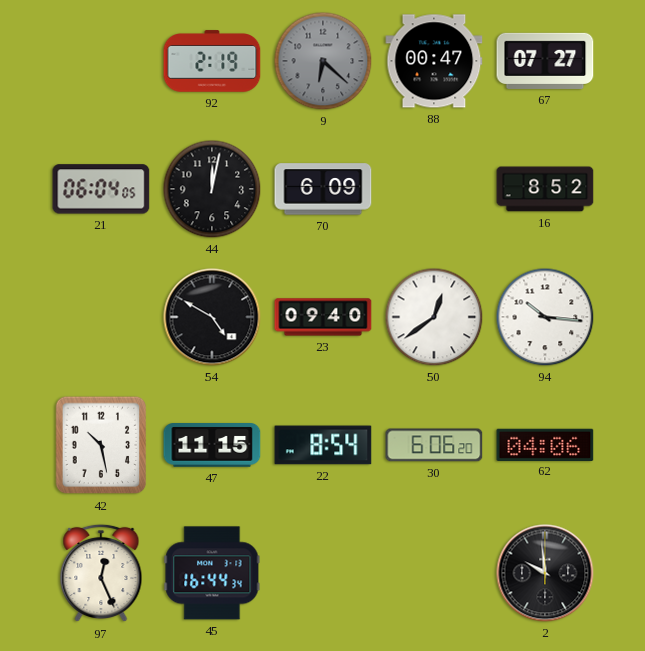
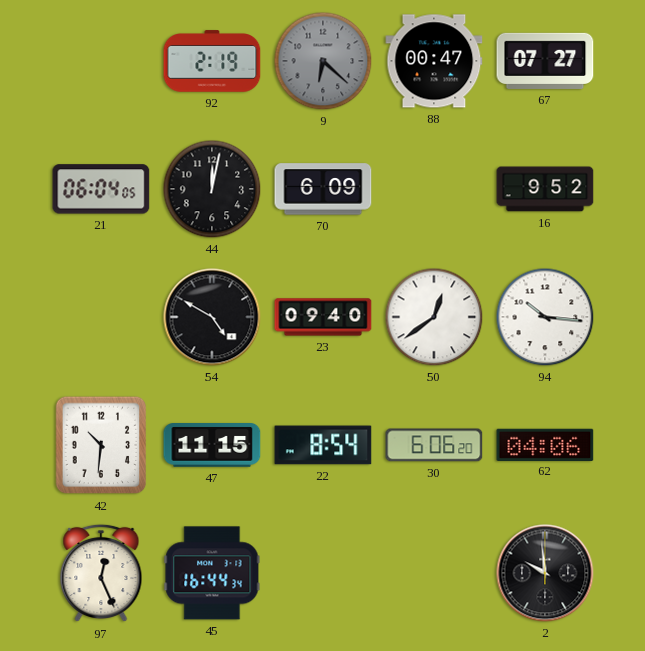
16: 8:52 -> 9:52
42: 10:28 -> 10:31
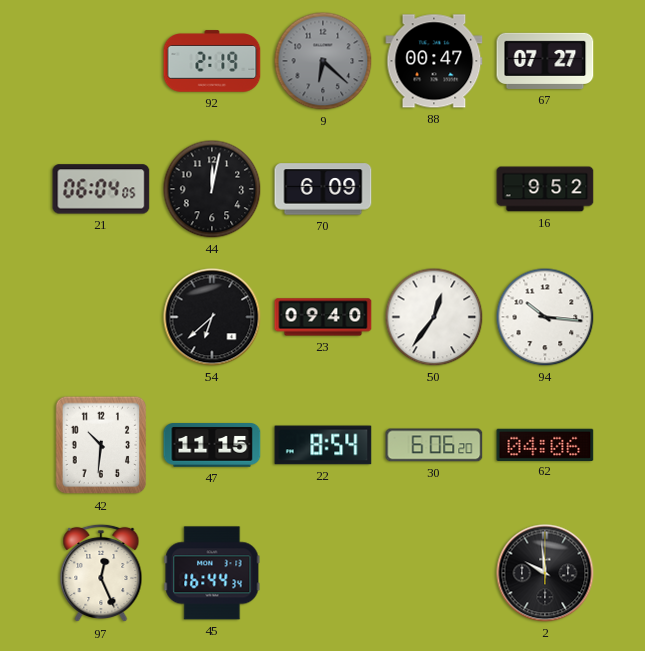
54: 4:50 -> 6:38
50: 12:39 -> 12:36
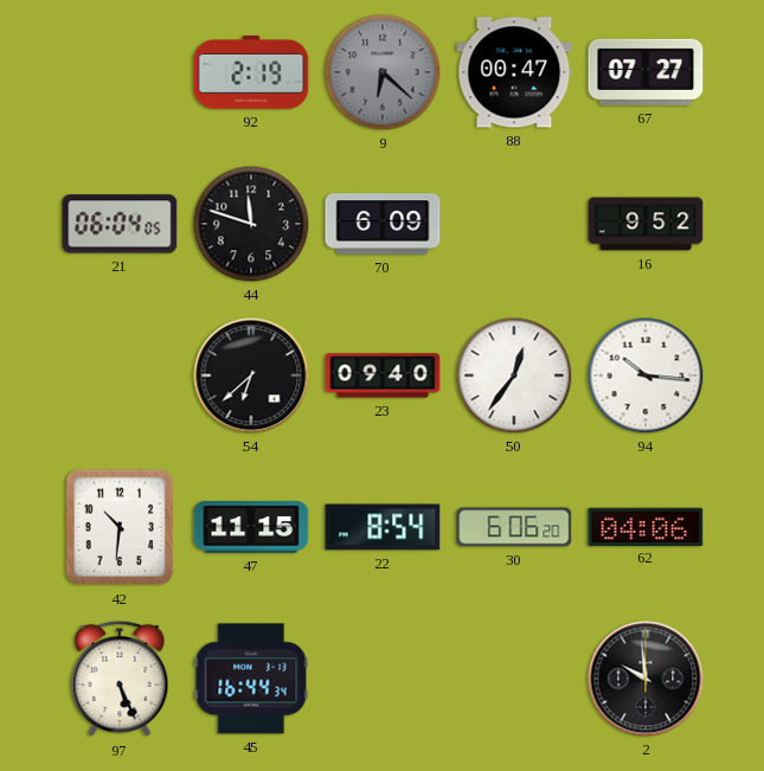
44: 12:02 -> 11:48
97: 12:26 -> 5:26
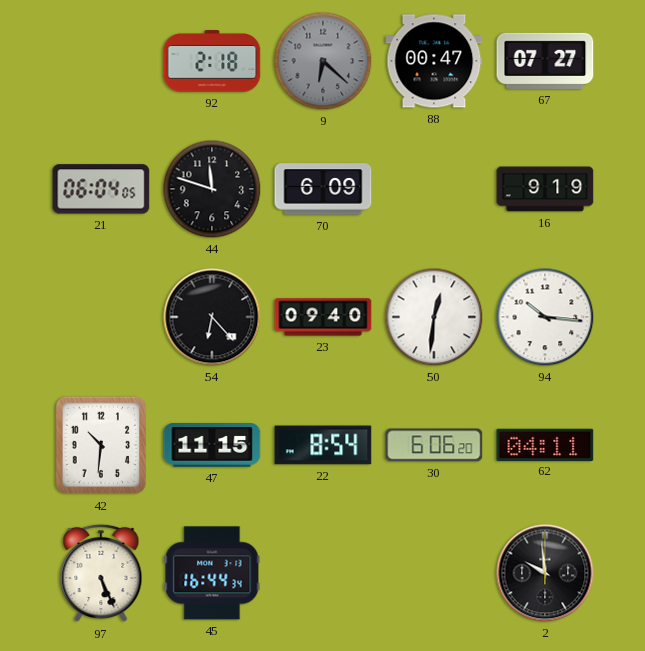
92: 2:19 -> 2:18
16: 9:52 -> 9:19
54: 6:38 -> 6:23
50: 12:36 -> 12:31
62: 04:06 -> 04:11
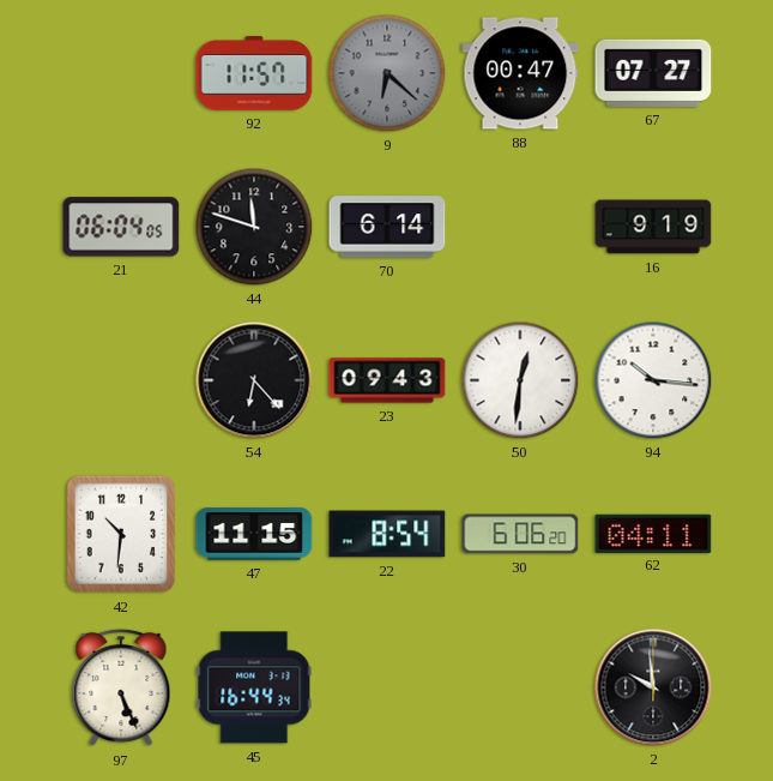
92: 2:18 -> 11:57
70: 6:09 -> 6:14
23: 09:40 -> 09:43
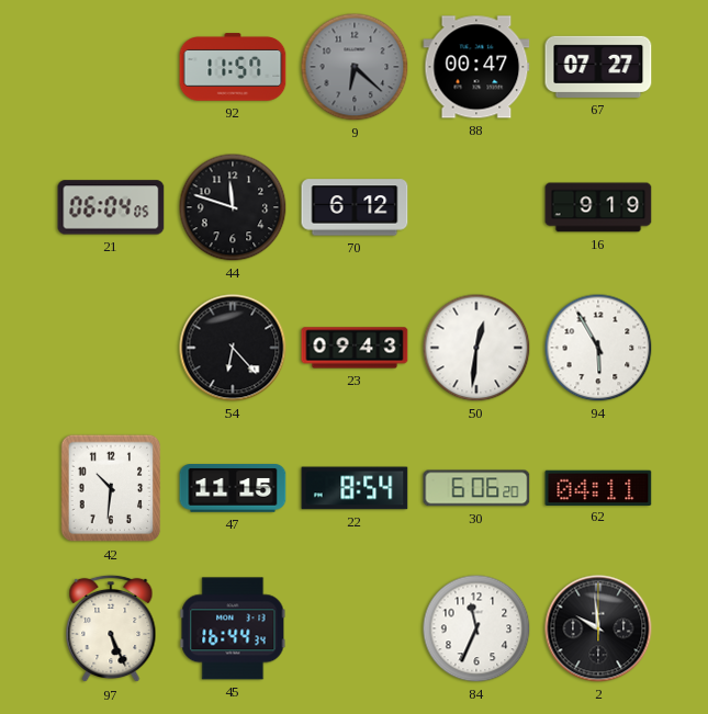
70: 6:14 -> 6:12
94: 10:16 -> 5:55
84: none -> 11:34
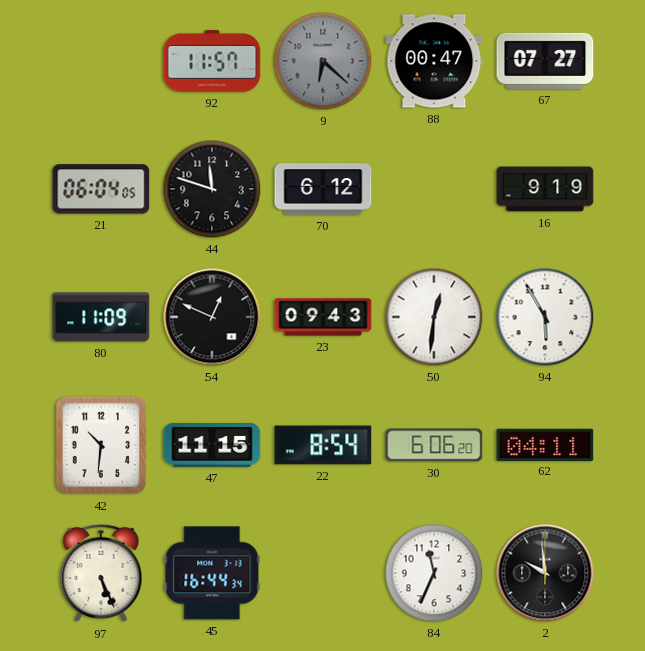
80: none -> 11:09
54: 6:23 -> 12:49
